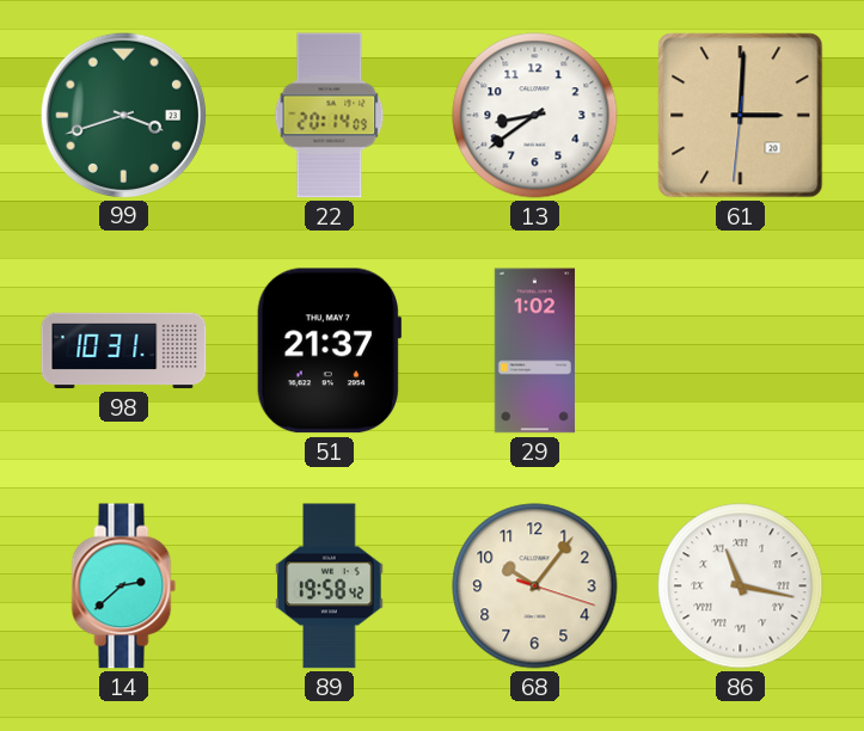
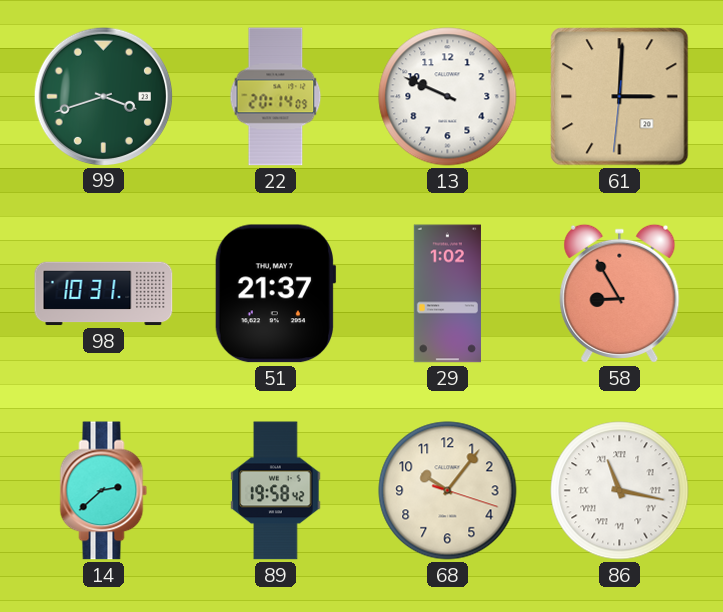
13: 8:39 -> 9:49
58: none -> 8:55
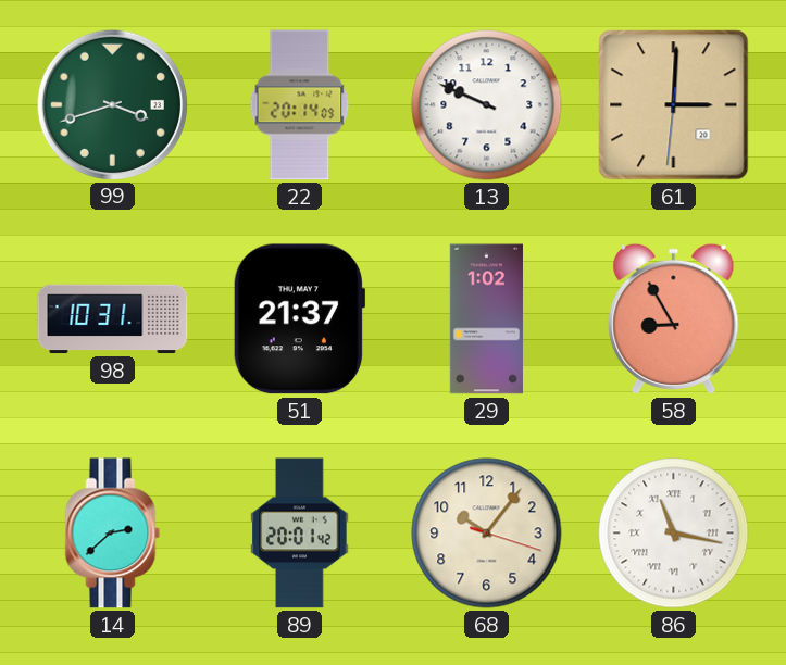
89: 19:58 -> 20:01
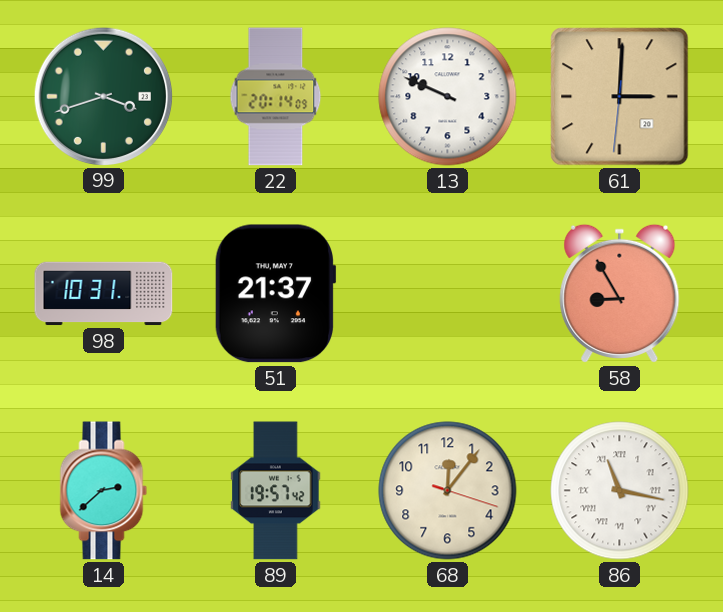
29: 1:02 -> none
89: 20:01 -> 19:57
68: 10:06 -> 12:06
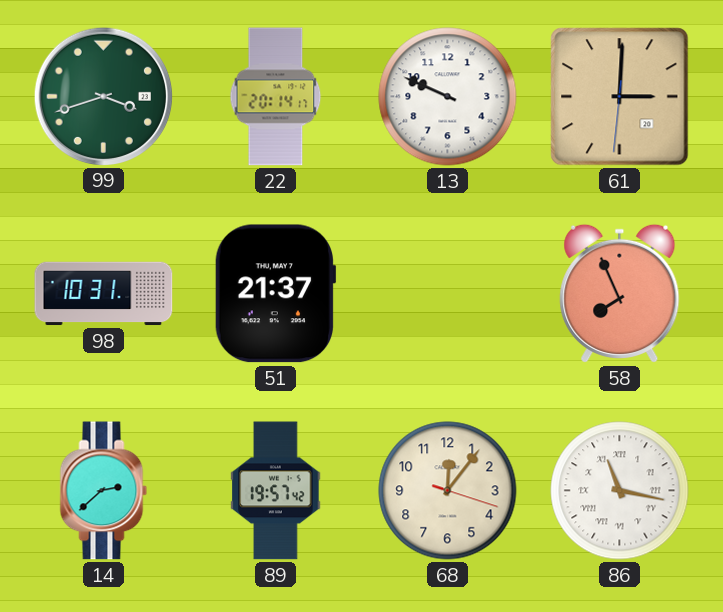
22: 20:14:09 -> 20:14:17
58: 8:55 -> 7:56
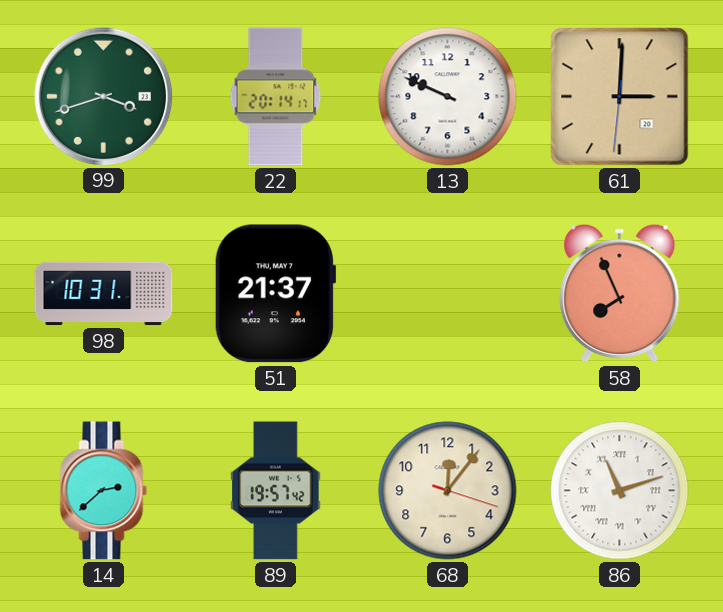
86: 11:17 -> 11:12
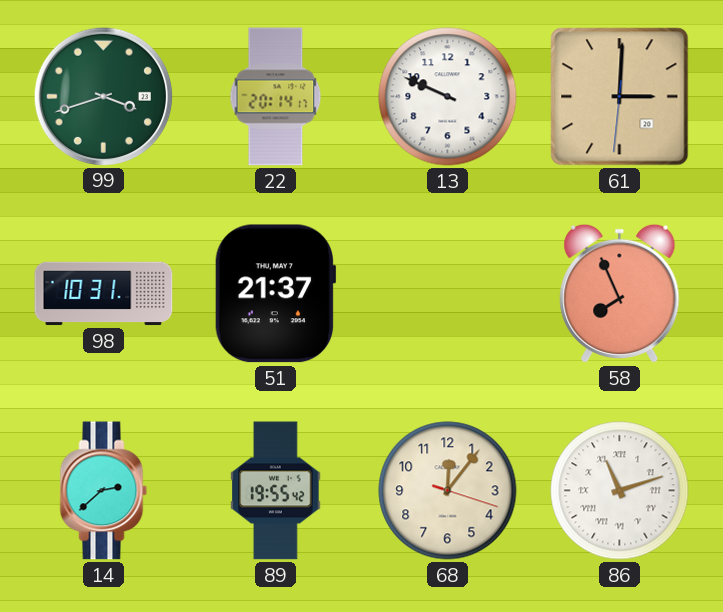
89: 19:57 -> 19:55
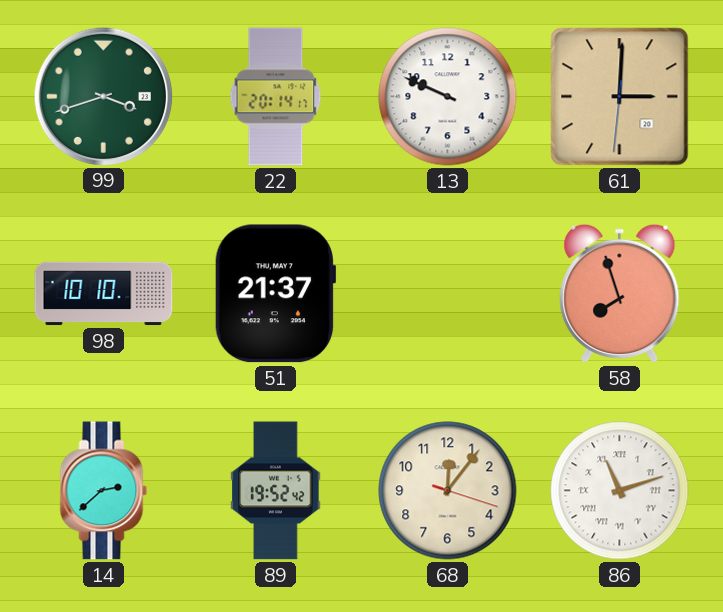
98: 10:31 -> 10:10
58: 7:56 -> 7:57
89: 19:55 -> 19:52
